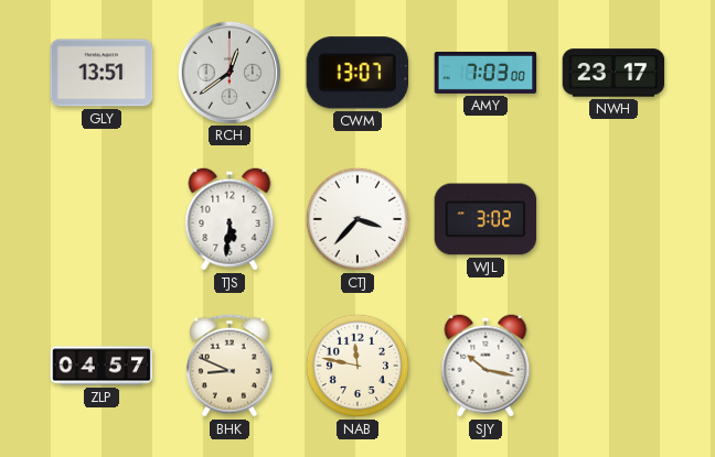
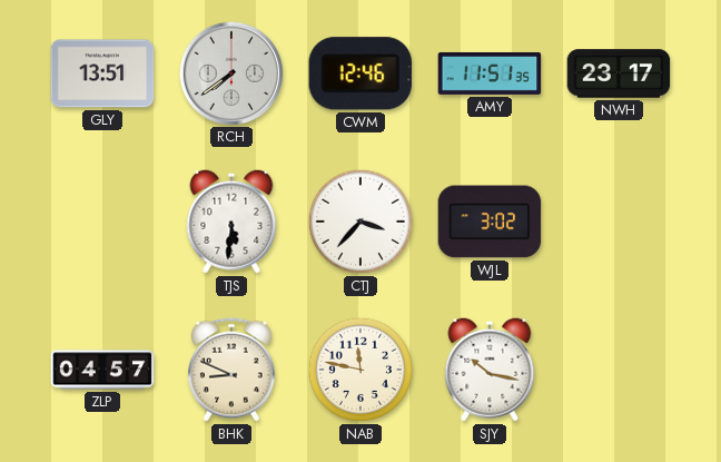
RCH: 12:39 -> 7:39
CWM: 13:07 -> 12:46
AMY: 7:03 -> 11:51
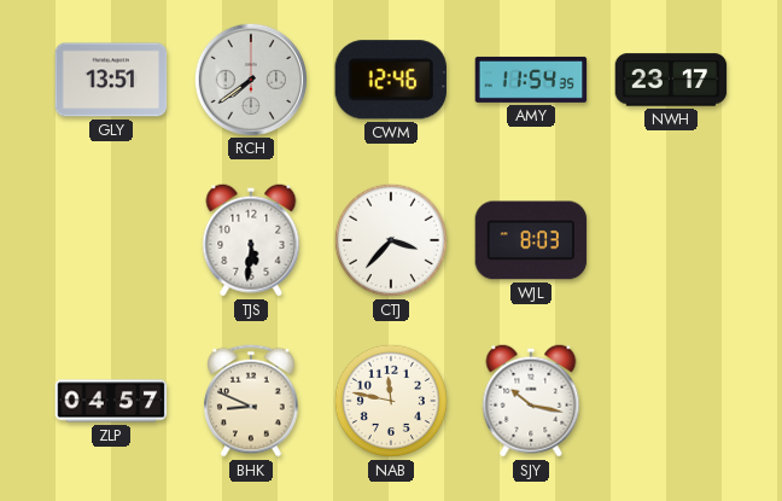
AMY: 11:51 -> 11:54
WJL: 3:02 -> 8:03
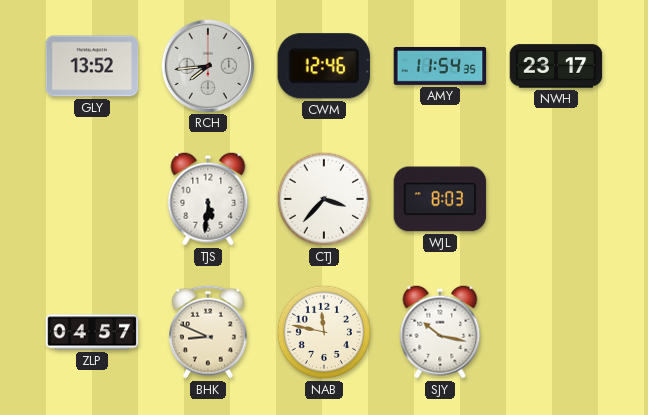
GLY: 13:51 -> 13:52
RCH: 7:39 -> 7:44
